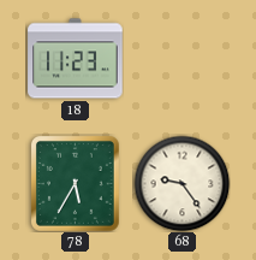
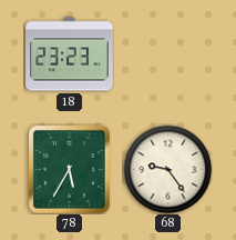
18: 11:23 -> 23:23
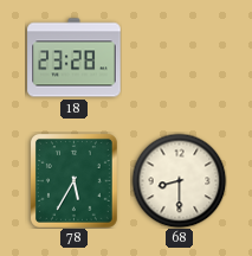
18: 23:23 -> 23:28
68: 9:24 -> 8:30
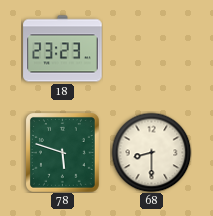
18: 23:28 -> 23:23
78: 5:35 -> 5:48
